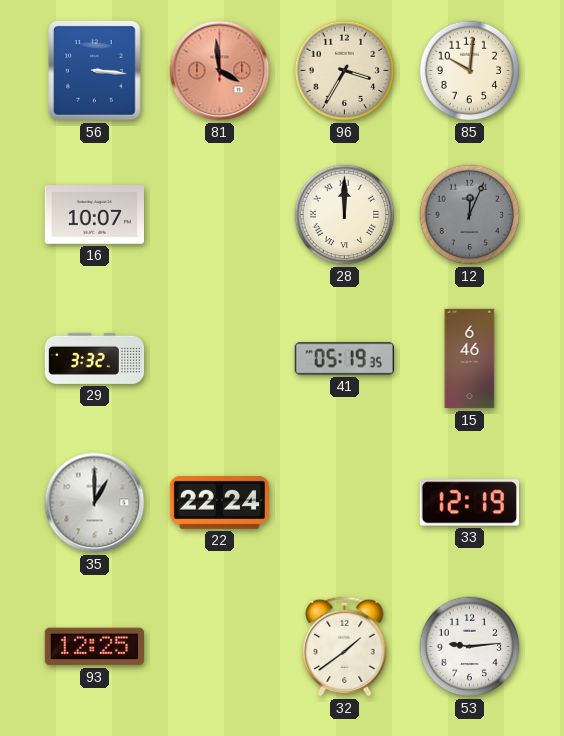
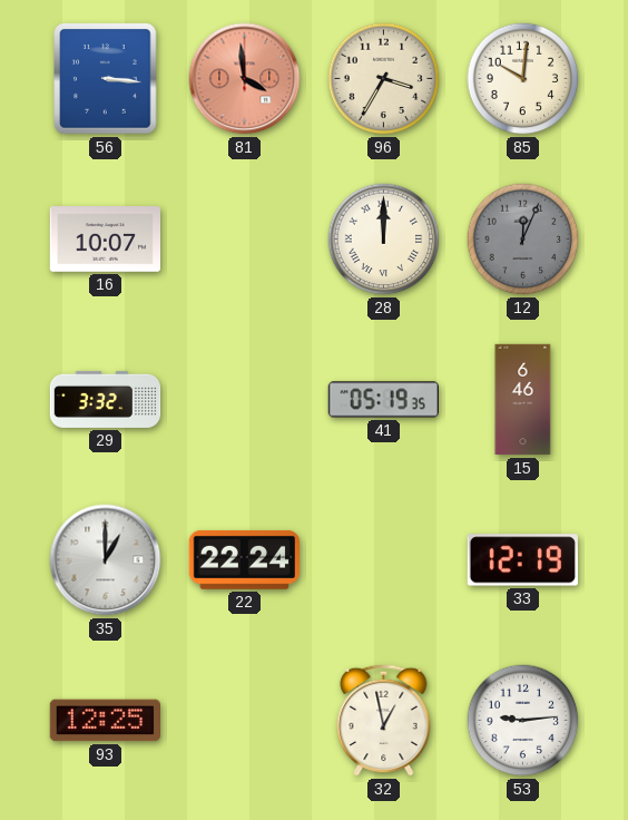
32: 1:39 -> 12:58
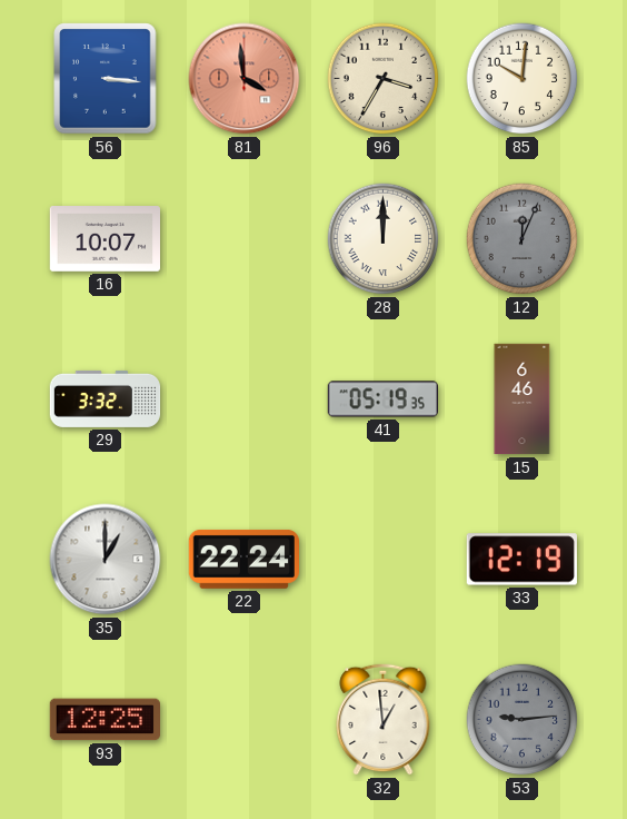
32: 12:58 -> 12:59
53 dial: white -> grey
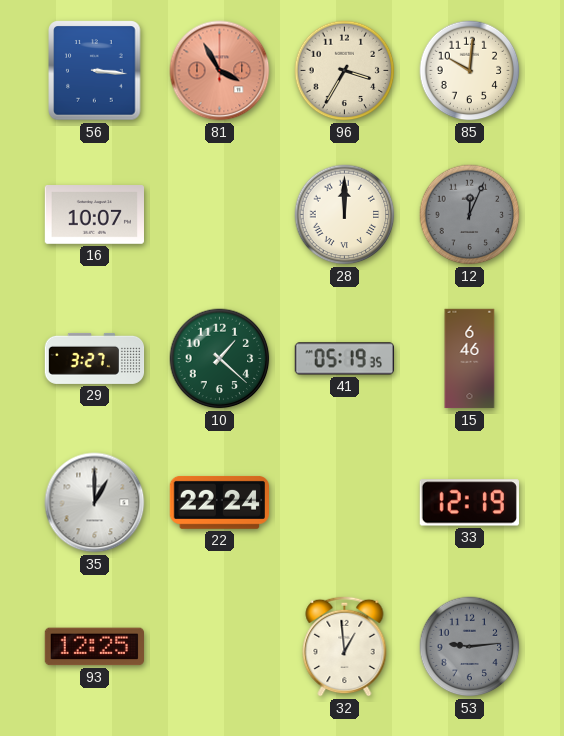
81: 3:59 -> 3:55
29: 3:32 -> 3:27
10: none -> 1:22
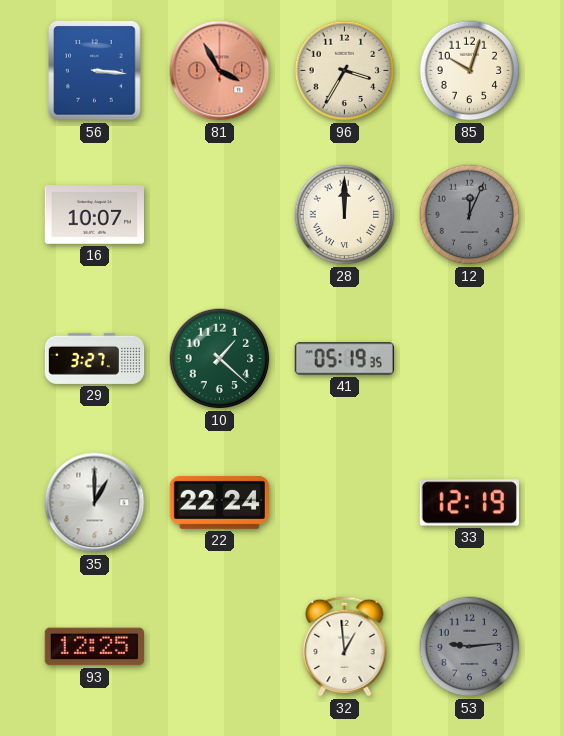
85: 10:01 -> 10:03
15: 6:46 -> none
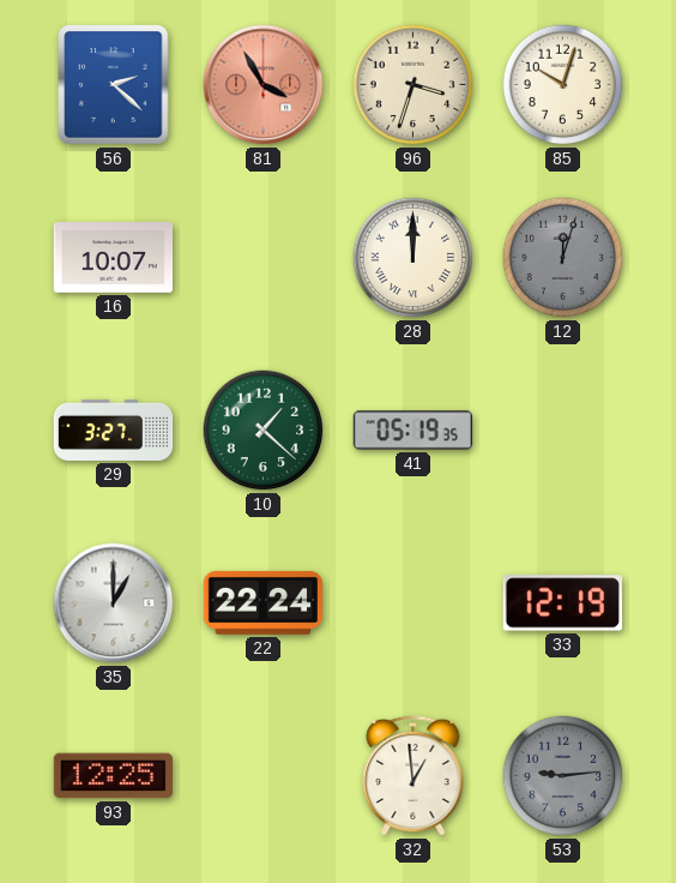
56: 3:16 -> 2:22
96: 3:35 -> 3:33
12: 12:04 -> 12:03
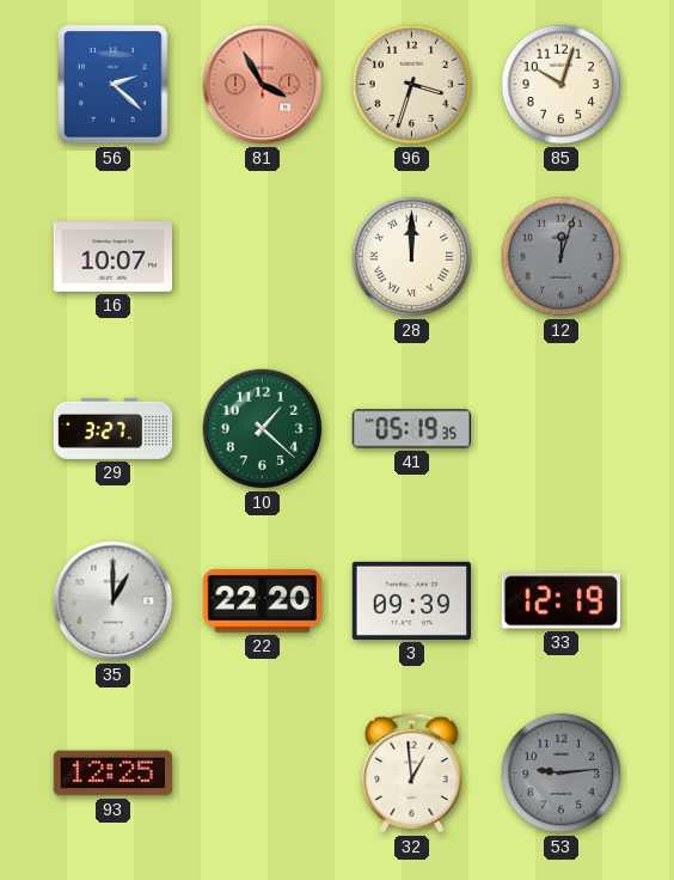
22: 22:24 -> 22:20
3: none -> 09:39
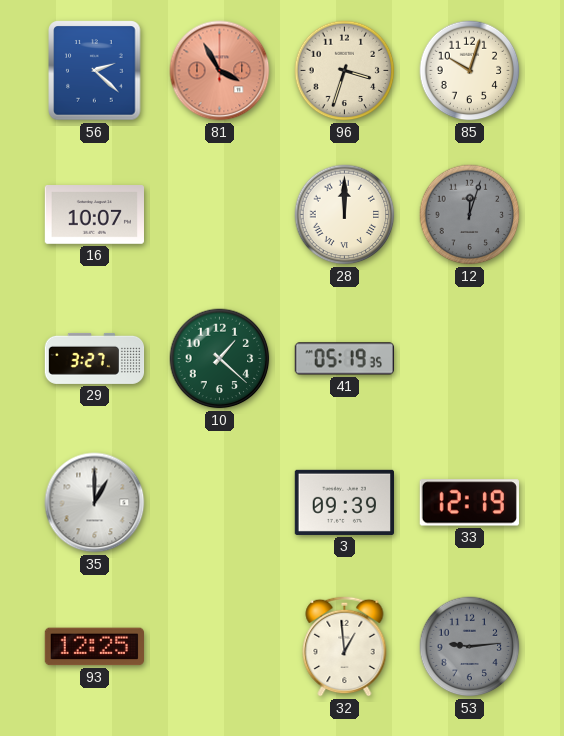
22: 22:20 -> none
